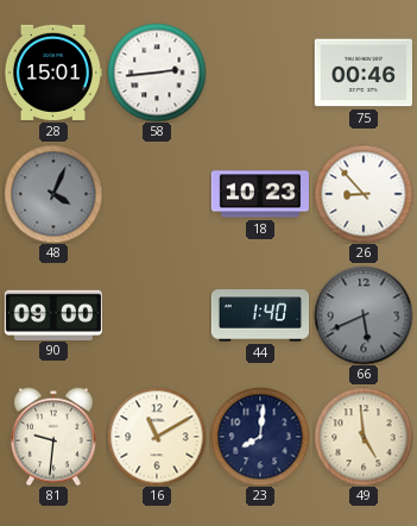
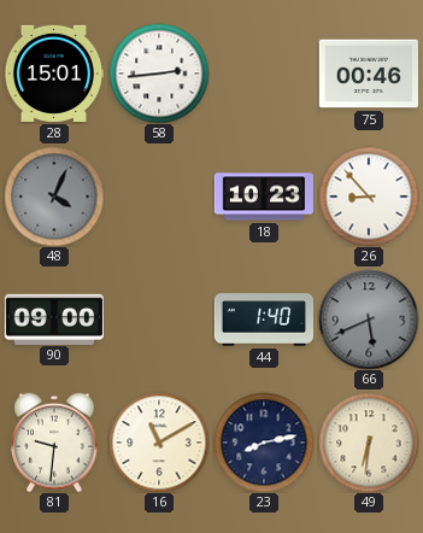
23: 8:01 -> 8:13
49: 4:59 -> 6:31
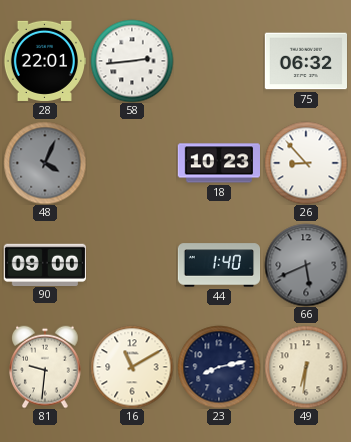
28: 15:01 -> 22:01
75: 00:46 -> 06:32
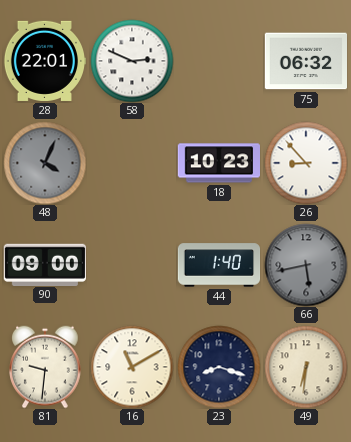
58: 2:44 -> 2:49
66: 5:41 -> 5:43
23: 8:13 -> 8:18
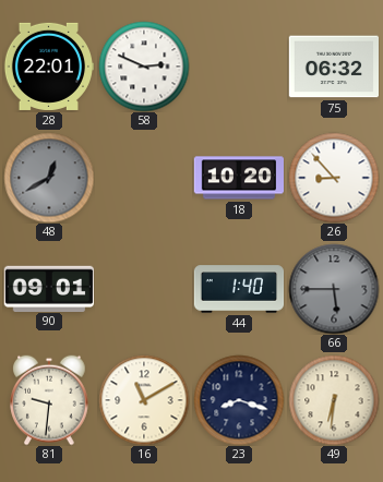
48: 4:04 -> 12:40
18: 10:23 -> 10:20
90: 09:00 -> 09:01
66: 5:43 -> 5:45
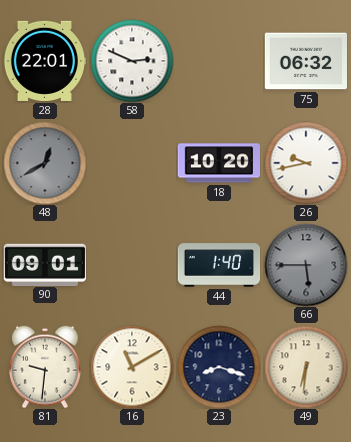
26: 8:53 -> 9:43
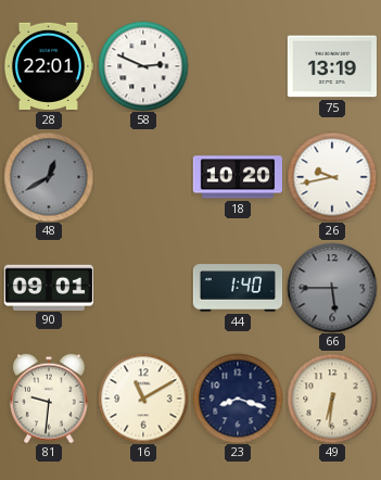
75: 06:32 -> 13:19
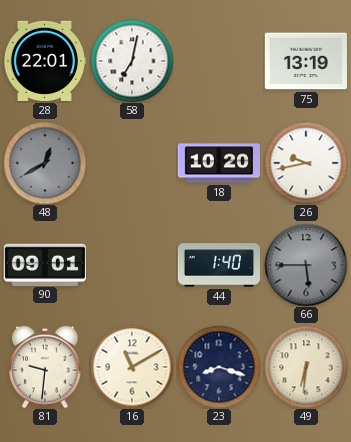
58: 2:49 -> 7:02
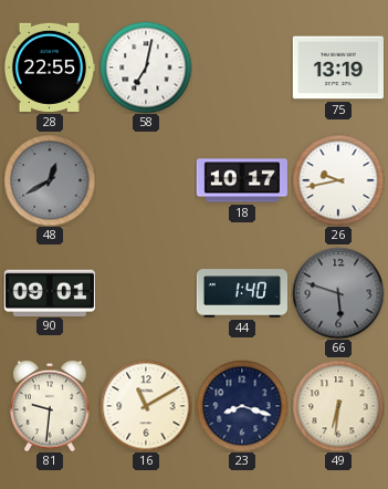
28: 22:01 -> 22:55
18: 10:20 -> 10:17
66: 5:45 -> 5:48
